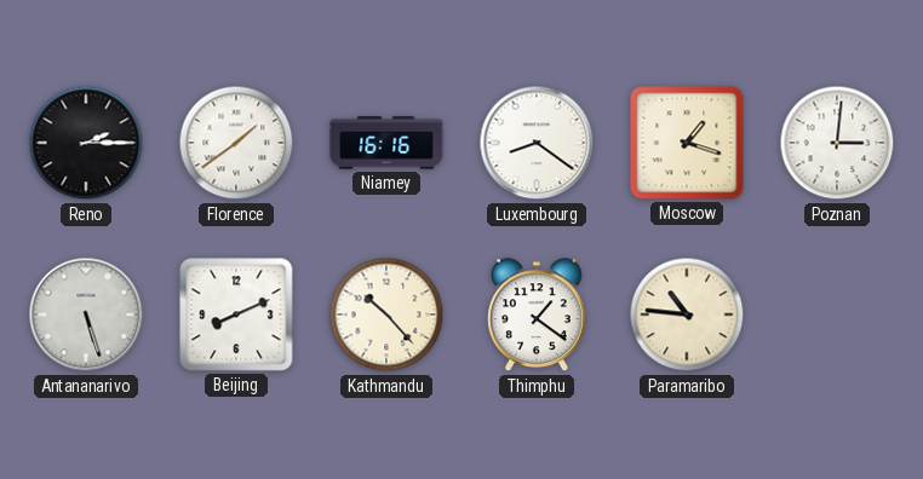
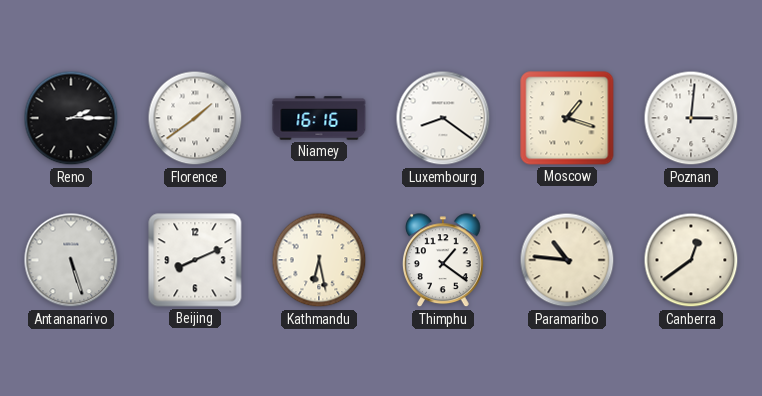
Kathmandu: 10:23 -> 6:28
Canberra: none -> 12:39
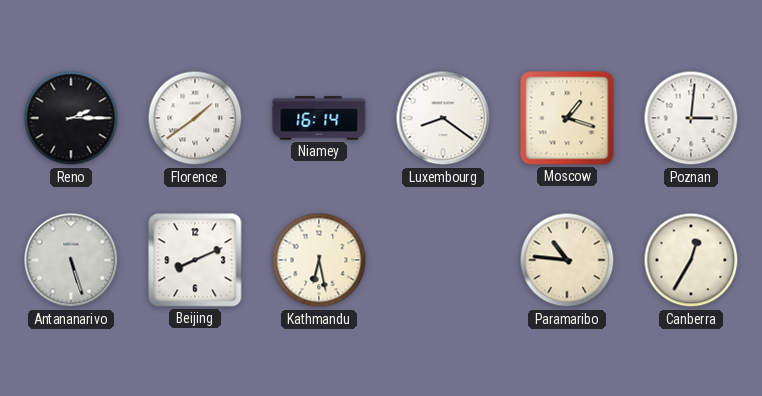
Niamey: 16:16 -> 16:14
Thimphu: 1:21 -> none
Canberra: 12:39 -> 12:35
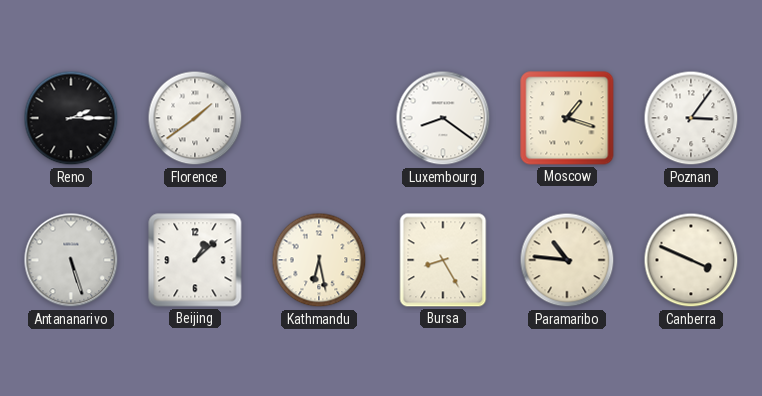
Niamey: 16:14 -> none
Poznan: 3:01 -> 3:06
Beijing: 8:11 -> 1:08
Bursa: none -> 8:25
Canberra: 12:35 -> 3:49
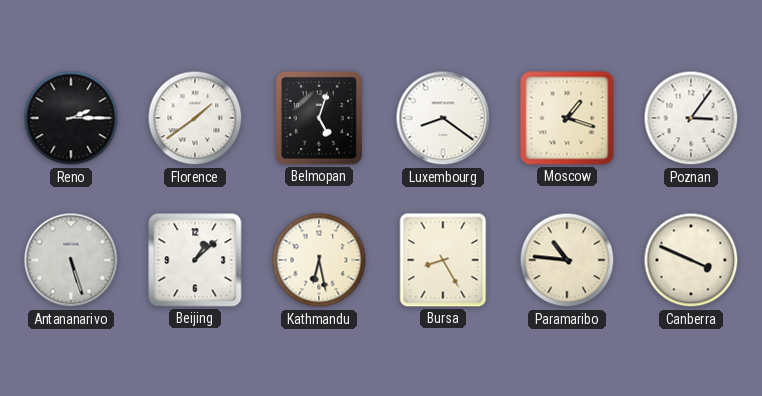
Belmopan: none -> 5:03
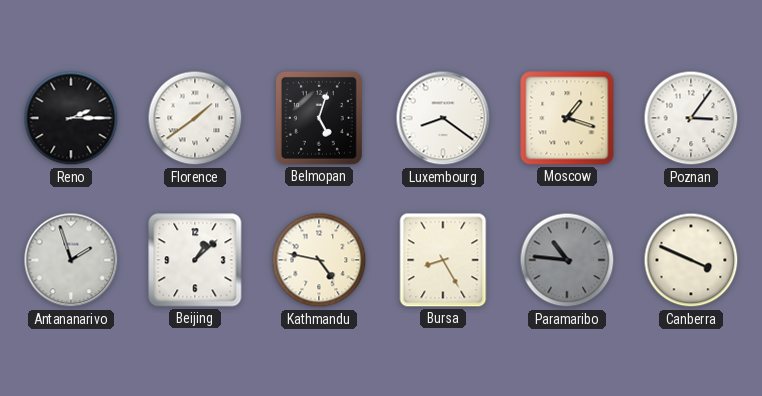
Antananarivo: 5:27 -> 1:57
Kathmandu: 6:28 -> 4:47
Paramaribo dial: cream -> grey
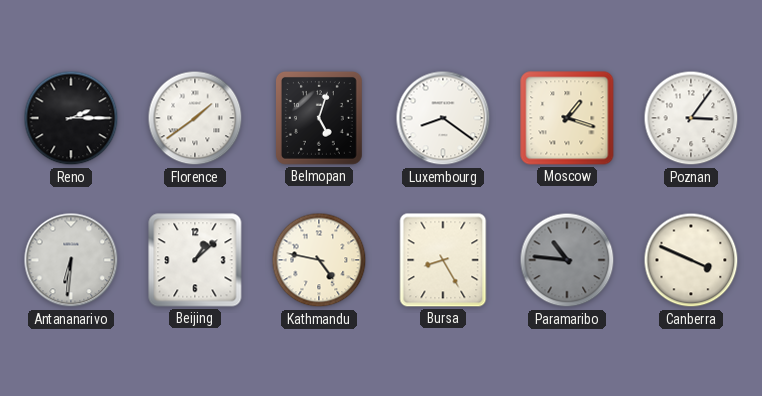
Antananarivo: 1:57 -> 6:31
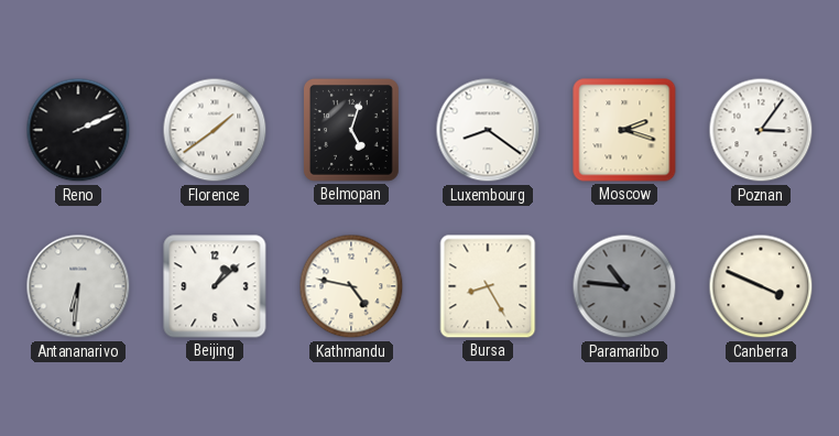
Reno: 2:15 -> 2:11
Moscow: 1:18 -> 2:18
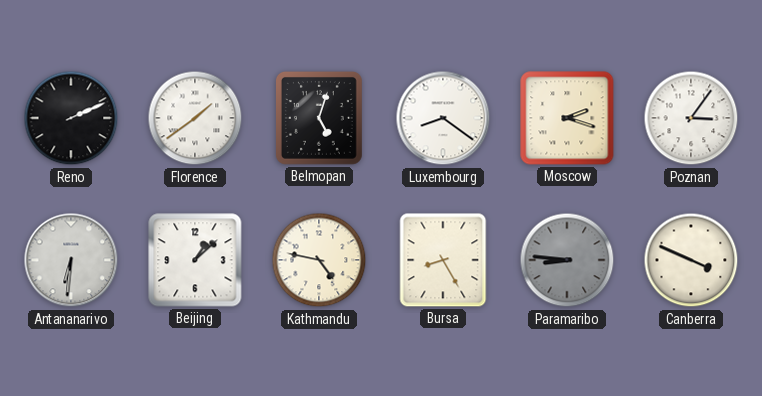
Paramaribo: 10:46 -> 8:46
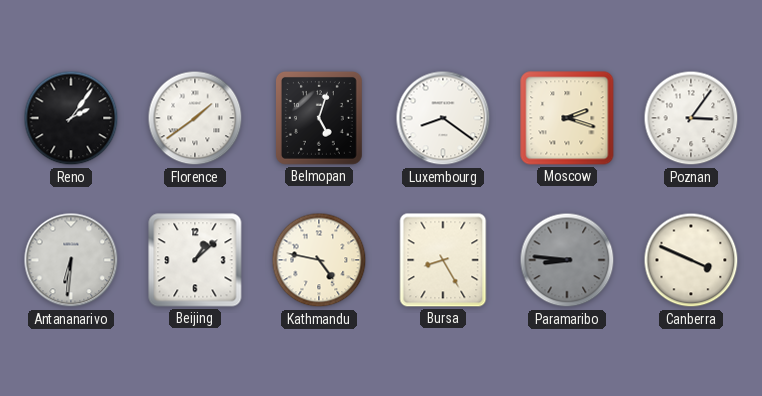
Reno: 2:11 -> 2:06
